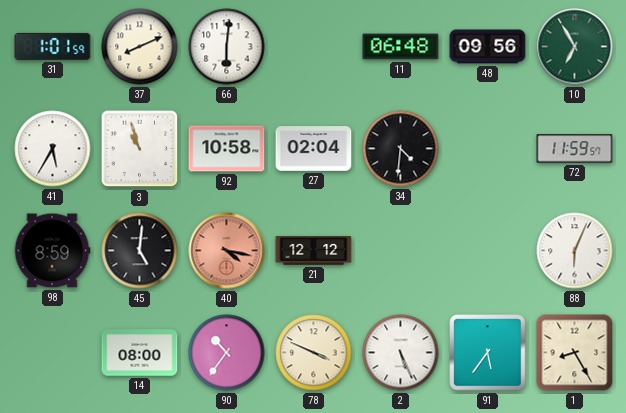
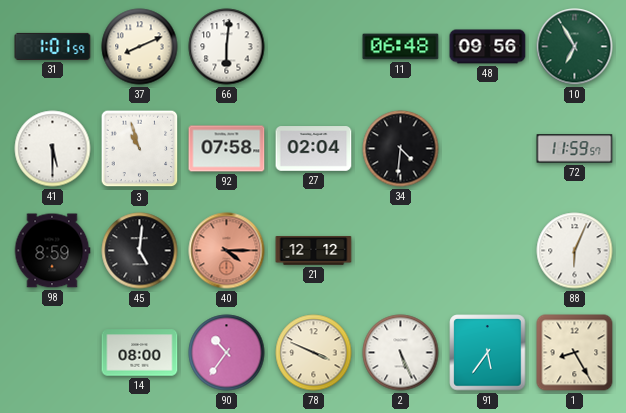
41: 5:35 -> 5:30
92: 10:58 -> 07:58
40: 4:17 -> 4:15
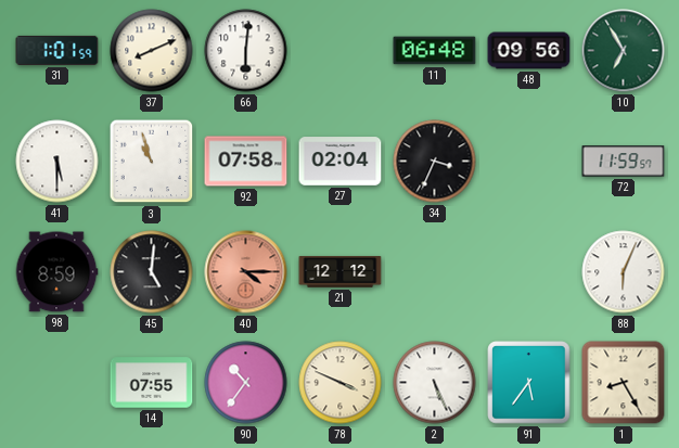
34: 4:31 -> 3:34
14: 08:00 -> 07:55
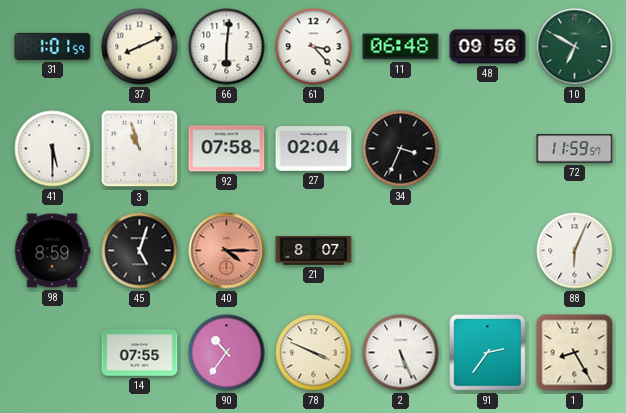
61: none -> 3:23
10: 6:55 -> 6:50
45: 5:01 -> 5:03
21: 12:12 -> 8:07
91: 5:36 -> 2:36
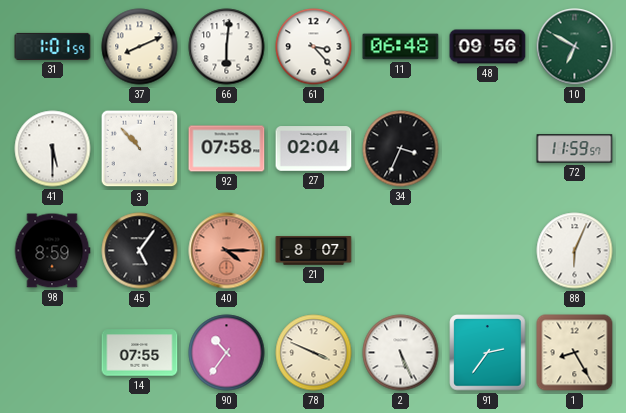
3: 10:57 -> 10:53
45: 5:03 -> 5:06
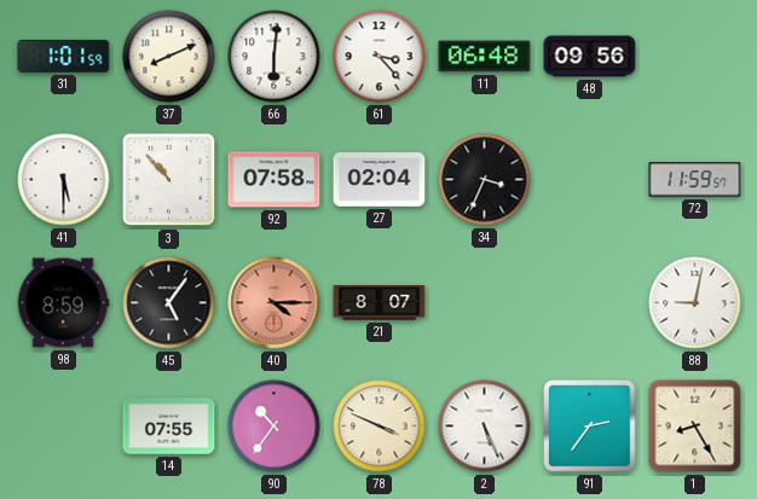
10: 6:50 -> none
88: 6:04 -> 9:02
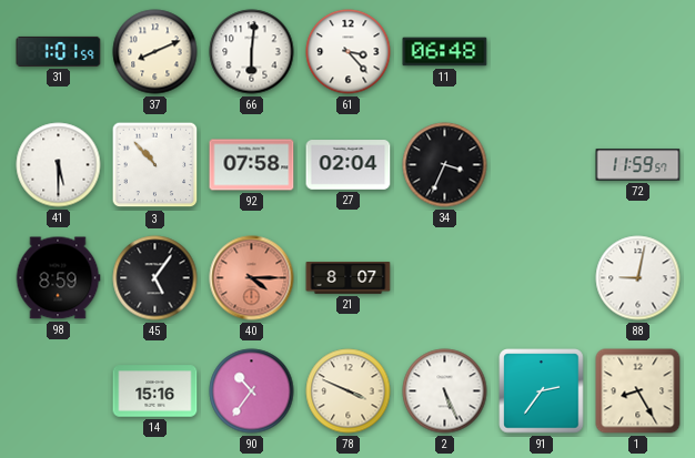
48: 09:56 -> none
14: 07:55 -> 15:16
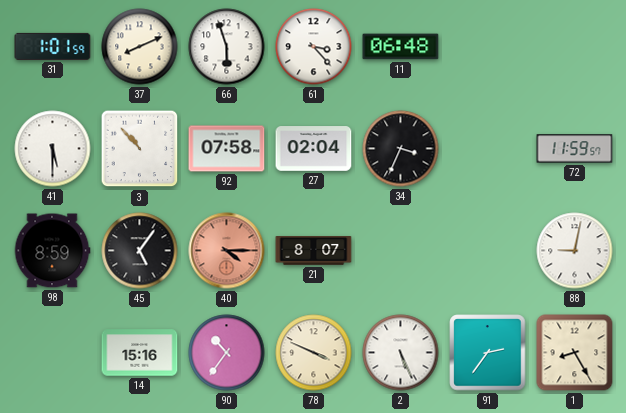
66: 6:01 -> 5:57
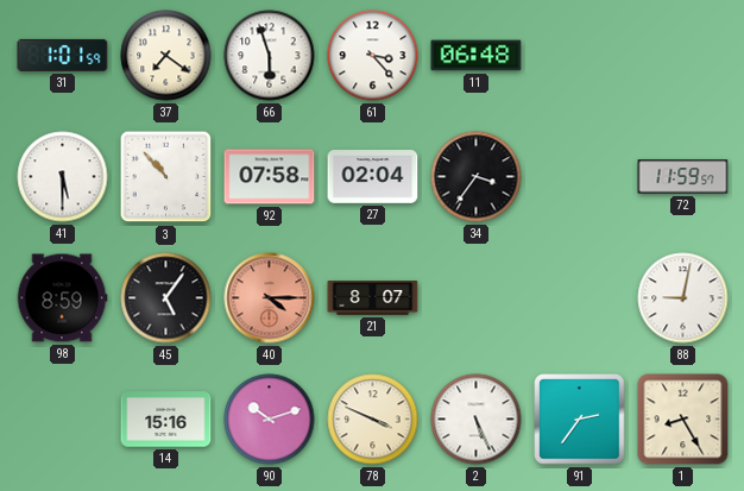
37: 8:11 -> 7:21
34: 3:34 -> 3:36
90: 10:36 -> 10:12
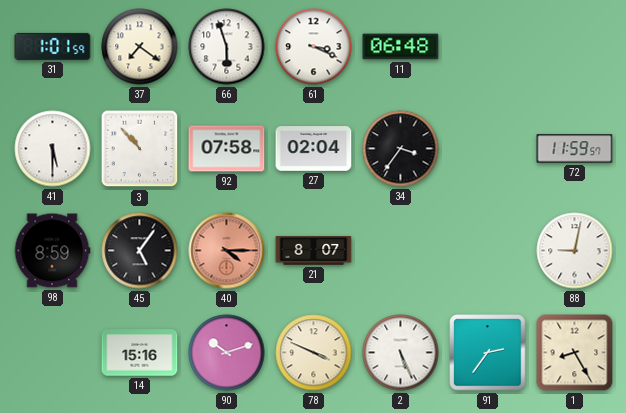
61: 3:23 -> 3:19
